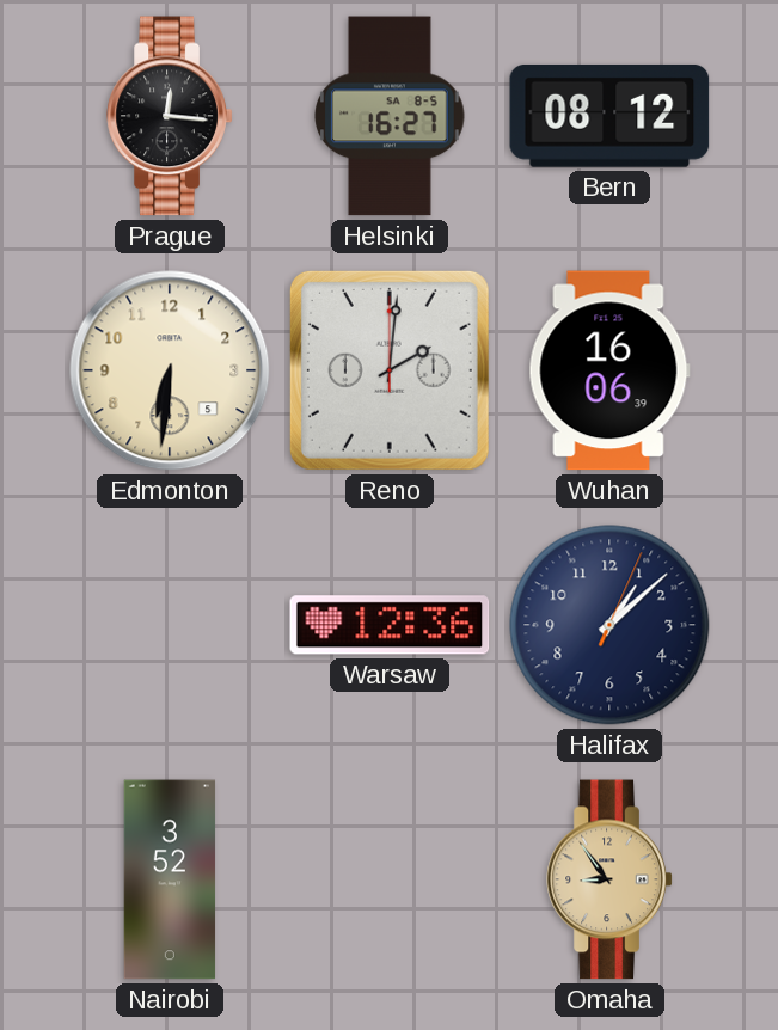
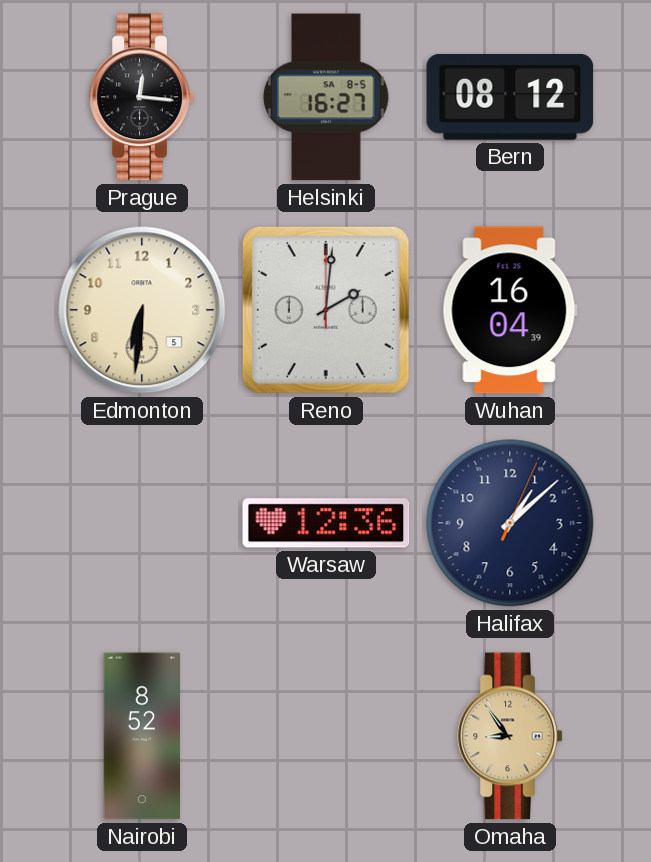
Wuhan: 16:06 -> 16:04
Nairobi: 3:52 -> 8:52
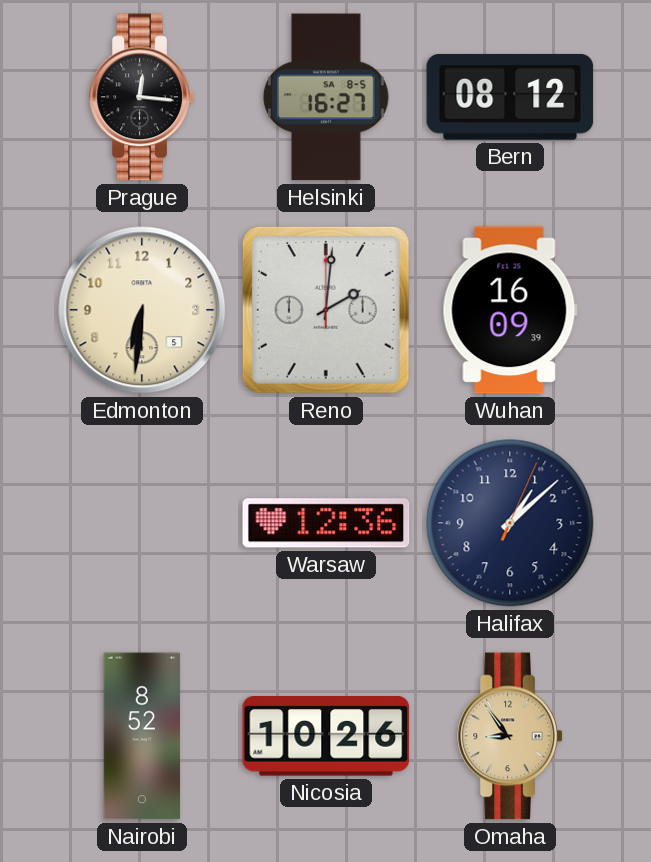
Wuhan: 16:04 -> 16:09
Nicosia: none -> 10:26
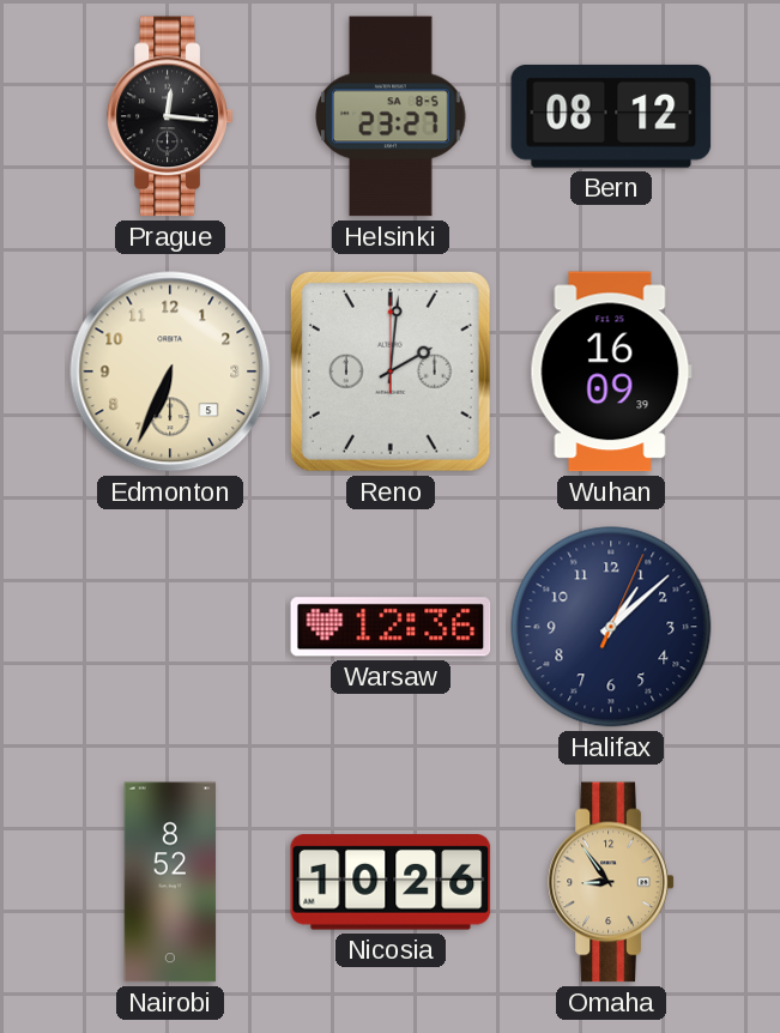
Helsinki: 16:27 -> 23:27
Edmonton: 6:31 -> 6:34
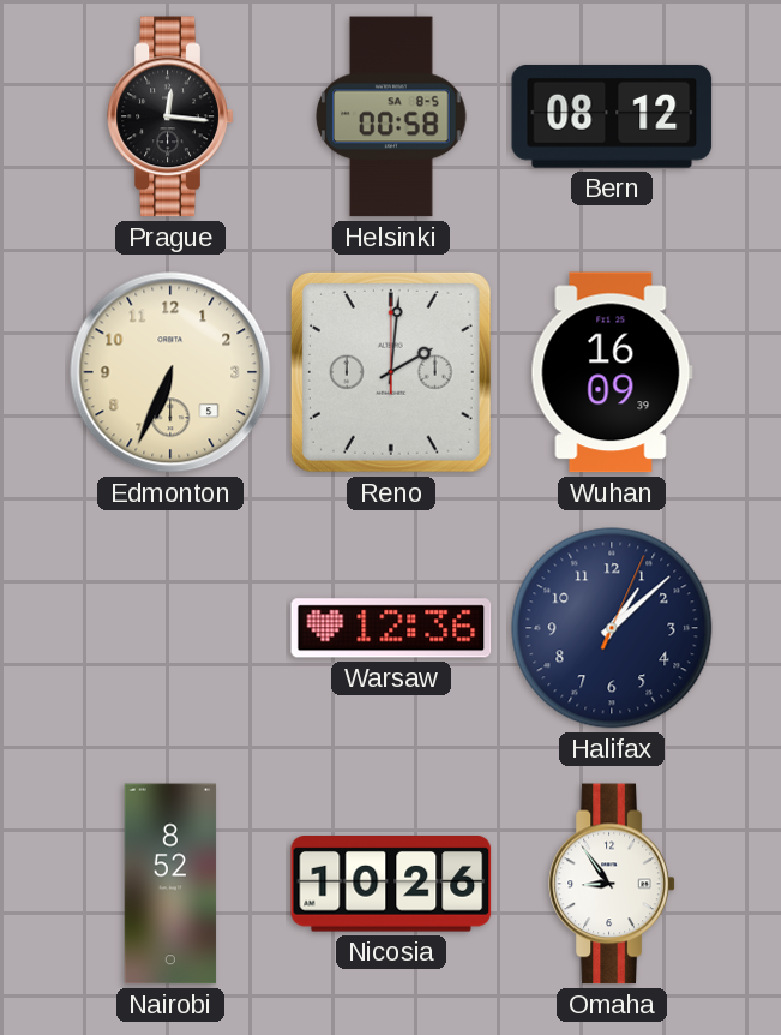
Helsinki: 23:27 -> 00:58
Omaha dial: champagne -> white
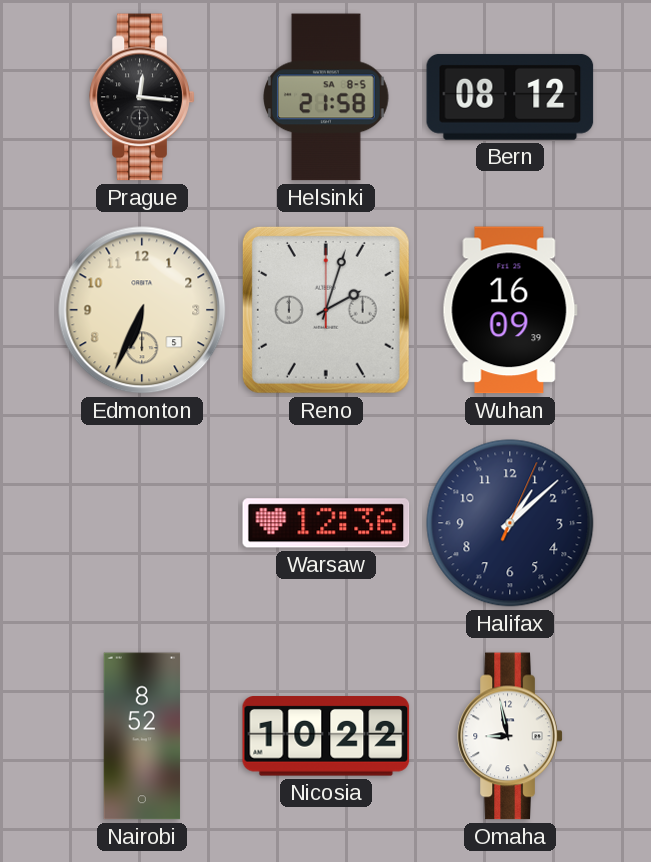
Helsinki: 00:58 -> 21:58
Reno: 2:01 -> 2:03
Nicosia: 10:26 -> 10:22
Omaha: 8:54 -> 8:58
